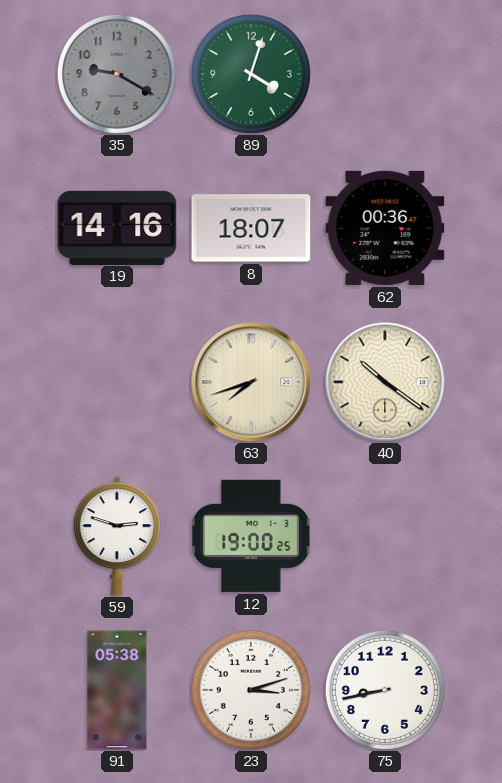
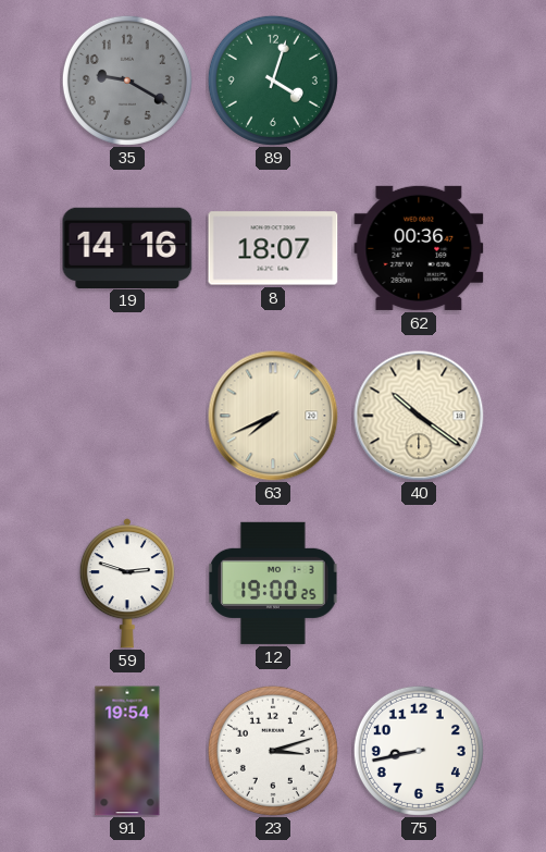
63: 7:42 -> 7:41
91: 05:38 -> 19:54
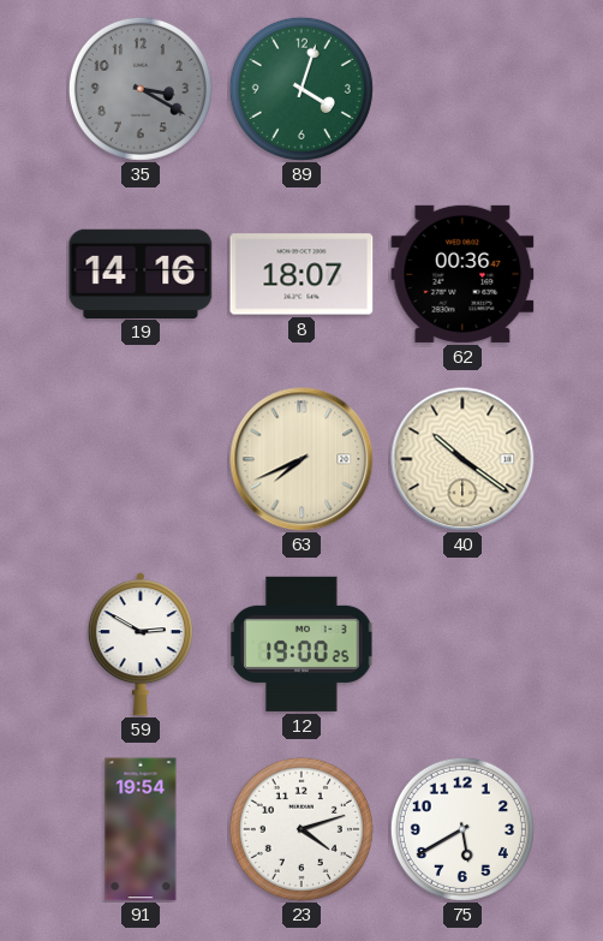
35: 9:20 -> 3:20
59: 2:48 -> 2:50
23: 3:12 -> 4:12
75: 8:43 -> 5:40
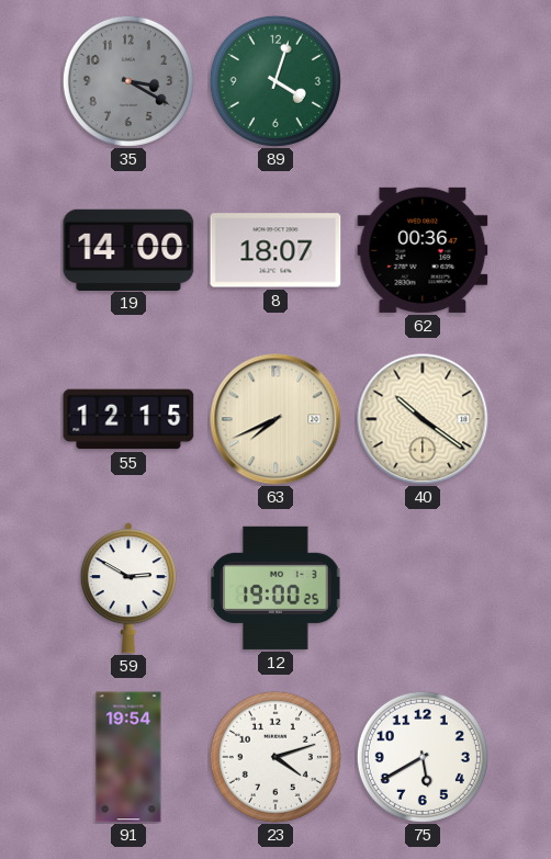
19: 14:16 -> 14:00
55: none -> 12:15
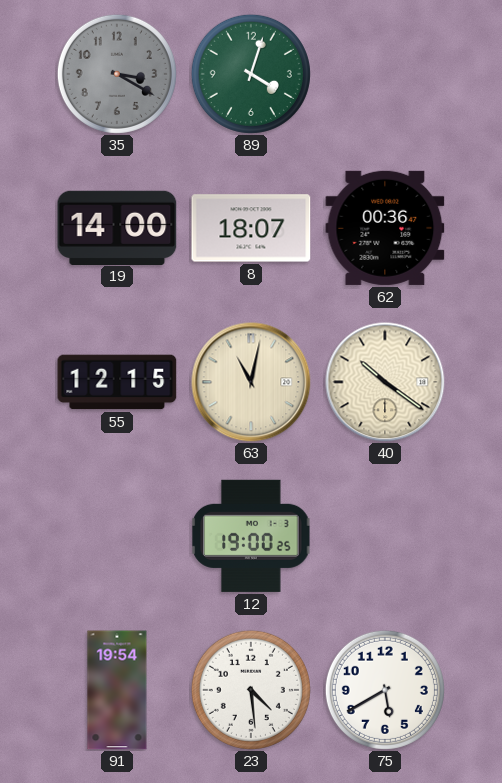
63: 7:41 -> 11:02
59: 2:50 -> none
23: 4:12 -> 4:29
